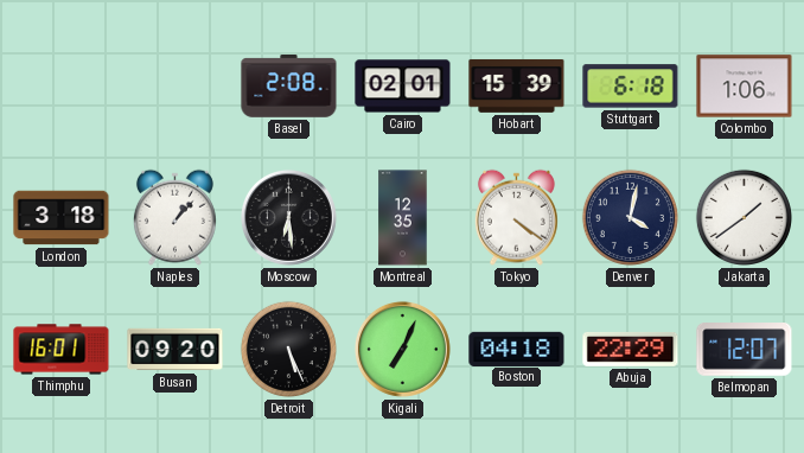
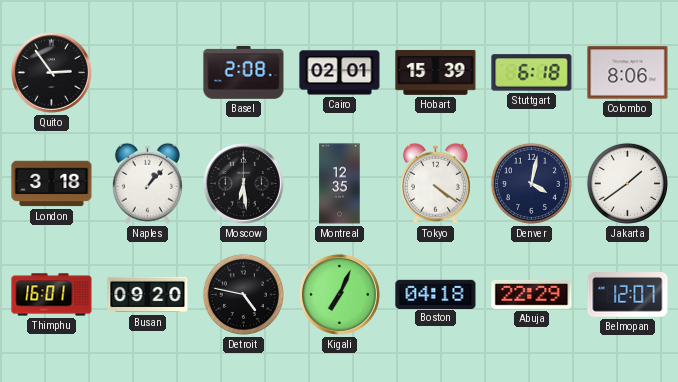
Quito: none -> 2:54
Colombo: 1:06 -> 8:06
Detroit: 5:26 -> 4:47
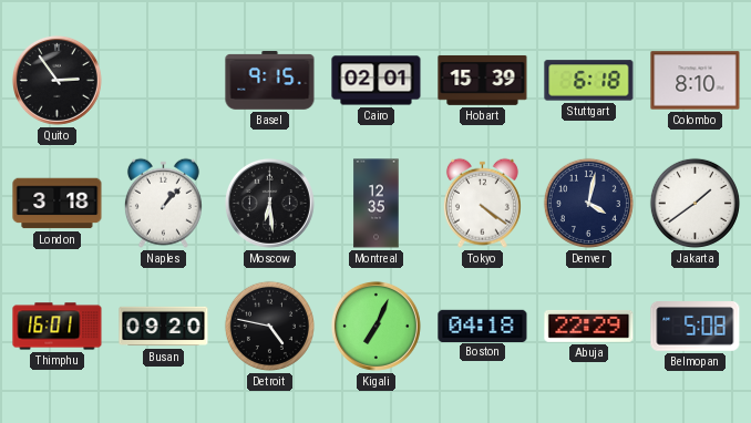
Basel: 2:08 -> 9:15
Colombo: 8:06 -> 8:10
Belmopan: 12:07 -> 5:08
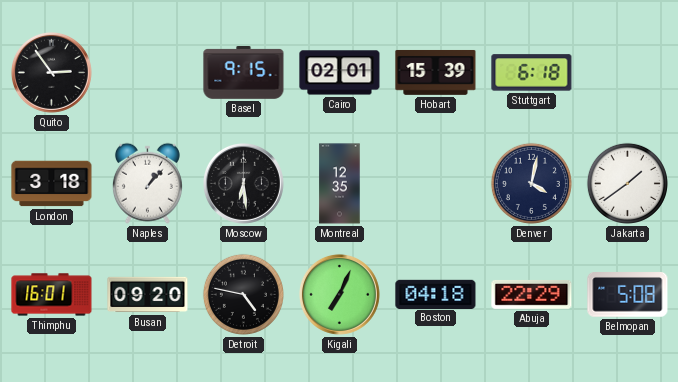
Colombo: 8:10 -> none
Tokyo: 4:21 -> none
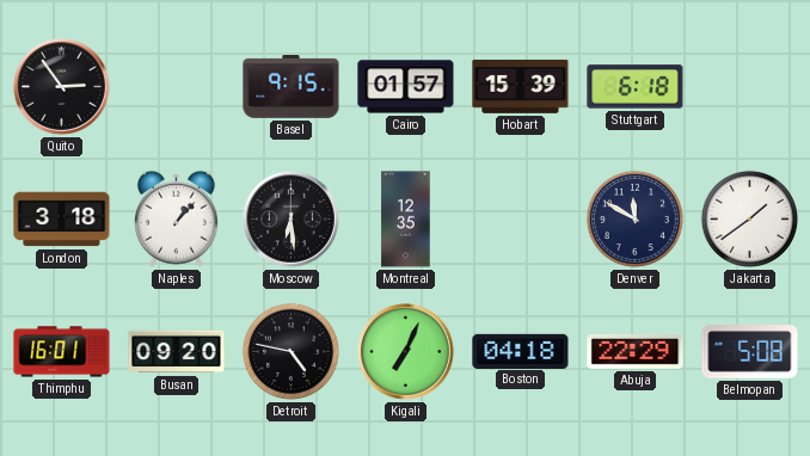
Cairo: 02:01 -> 01:57
Denver: 4:02 -> 11:50
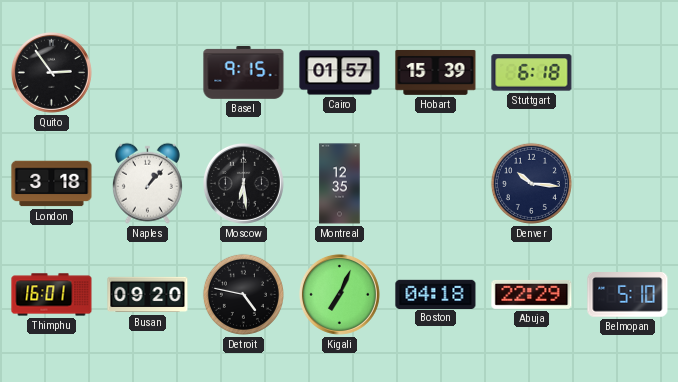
Denver: 11:50 -> 10:16
Jakarta: 1:39 -> none
Belmopan: 5:08 -> 5:10
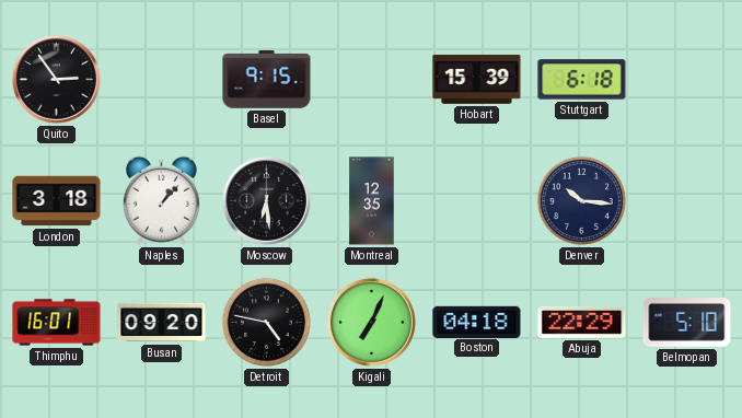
Cairo: 01:57 -> none
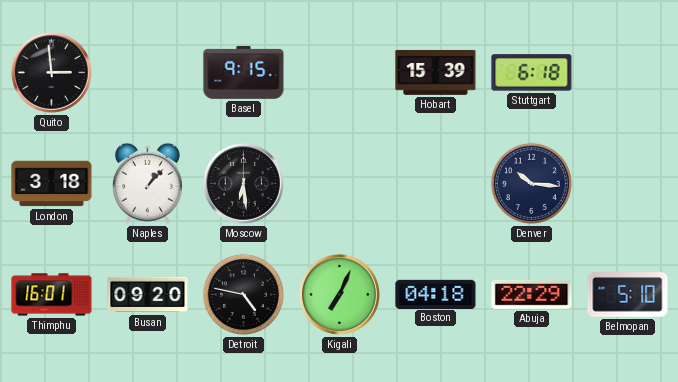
Quito: 2:54 -> 2:59
Montreal: 12:35 -> none
